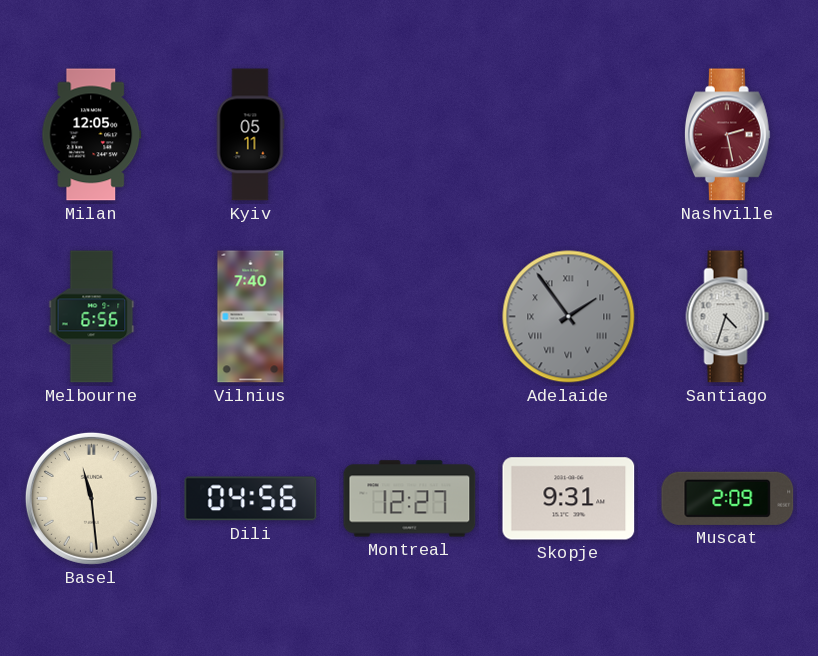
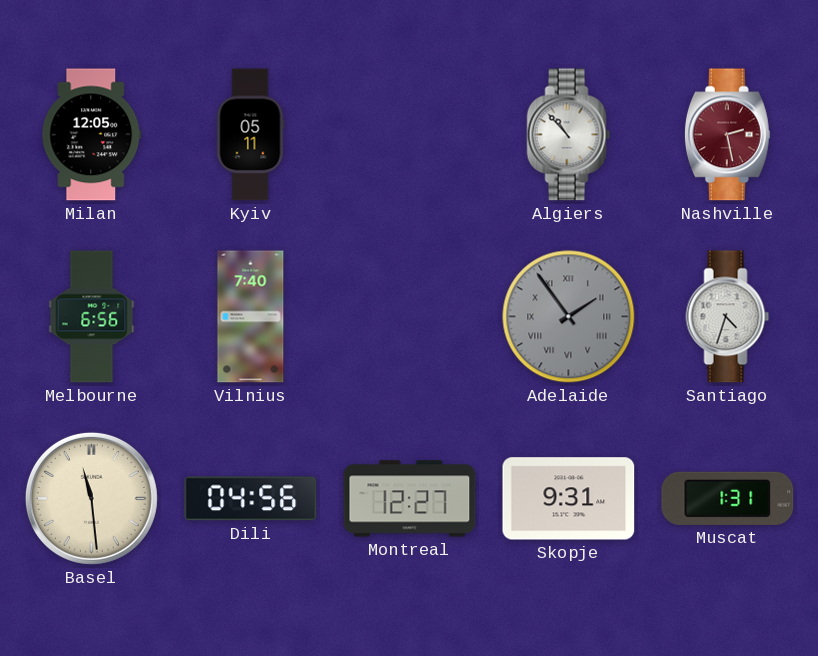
Algiers: none -> 10:53
Muscat: 2:09 -> 1:31
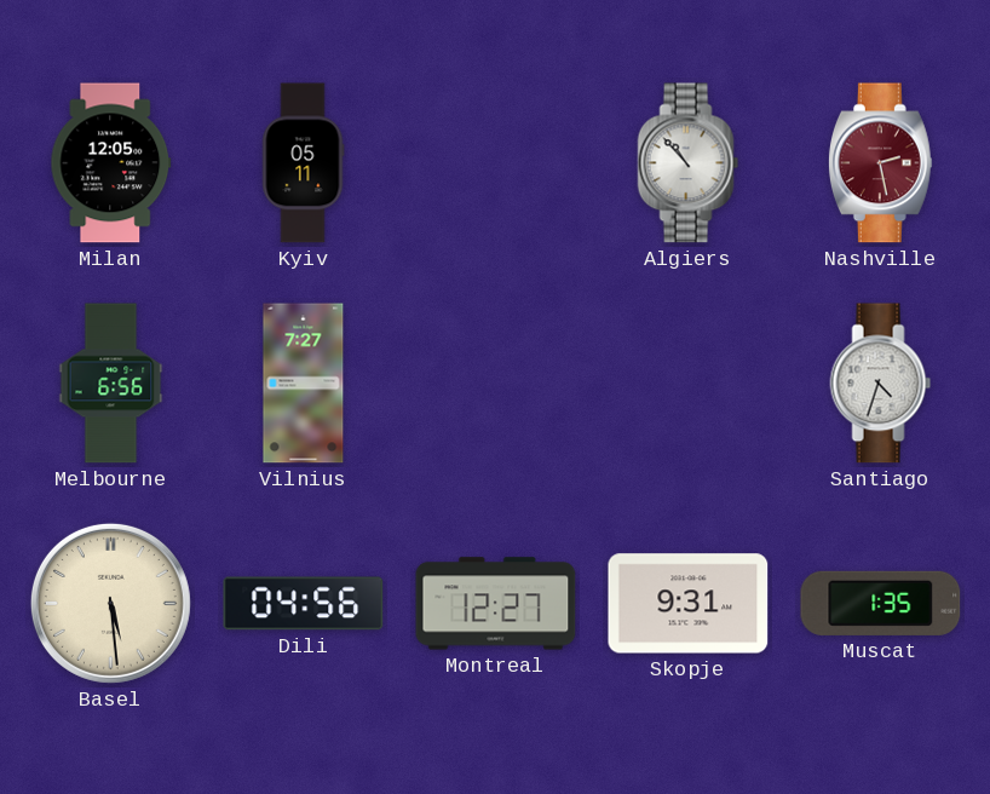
Vilnius: 7:40 -> 7:27
Adelaide: 1:54 -> none
Basel: 11:29 -> 5:29
Muscat: 1:31 -> 1:35
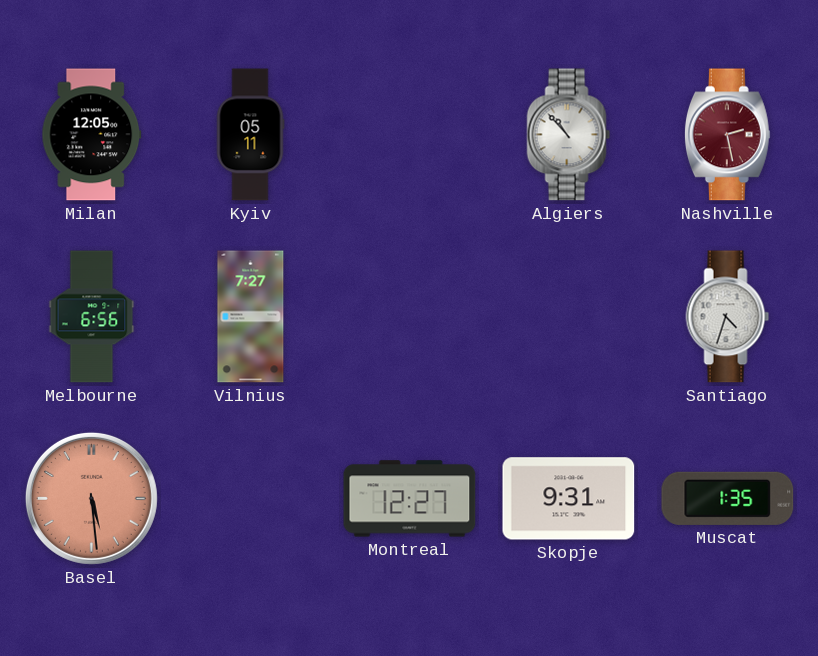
Basel dial: cream -> salmon
Dili: 04:56 -> none
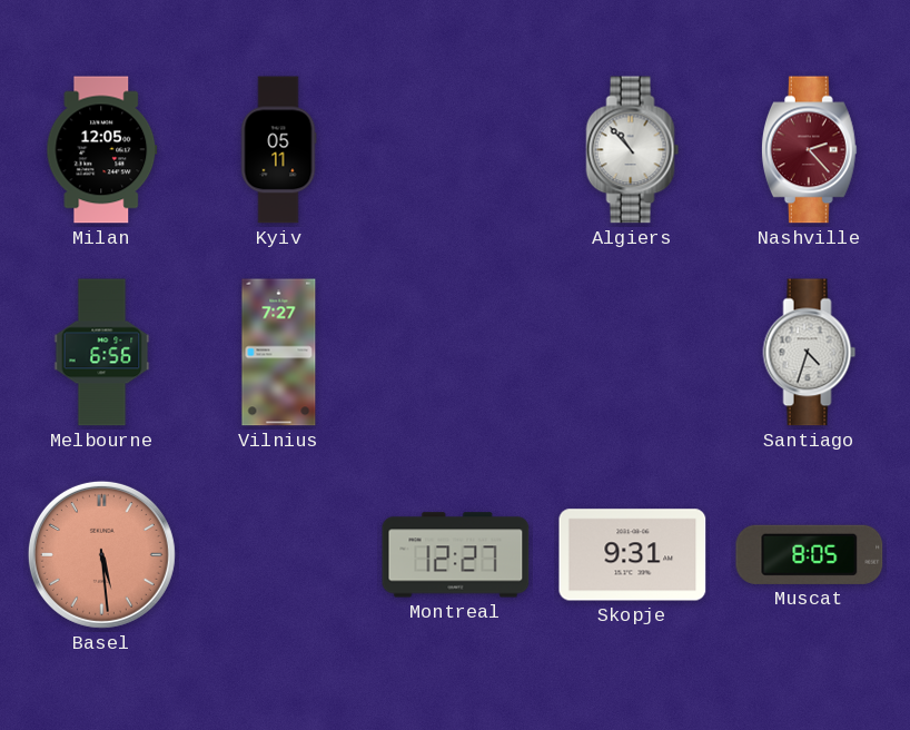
Nashville: 2:28 -> 2:23
Muscat: 1:35 -> 8:05
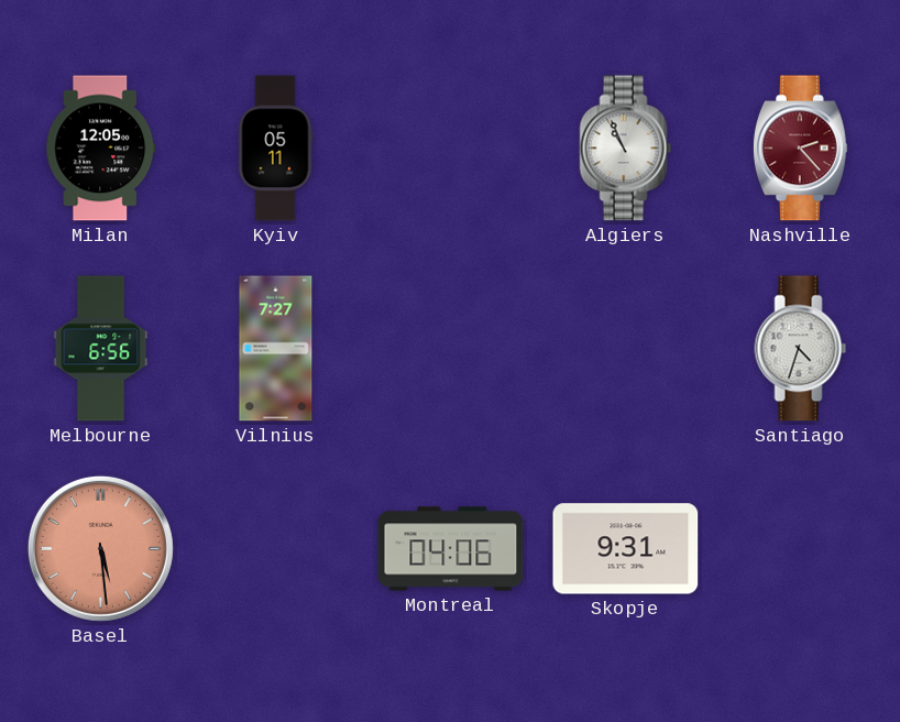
Algiers: 10:53 -> 10:56
Montreal: 12:27 -> 04:06
Muscat: 8:05 -> none
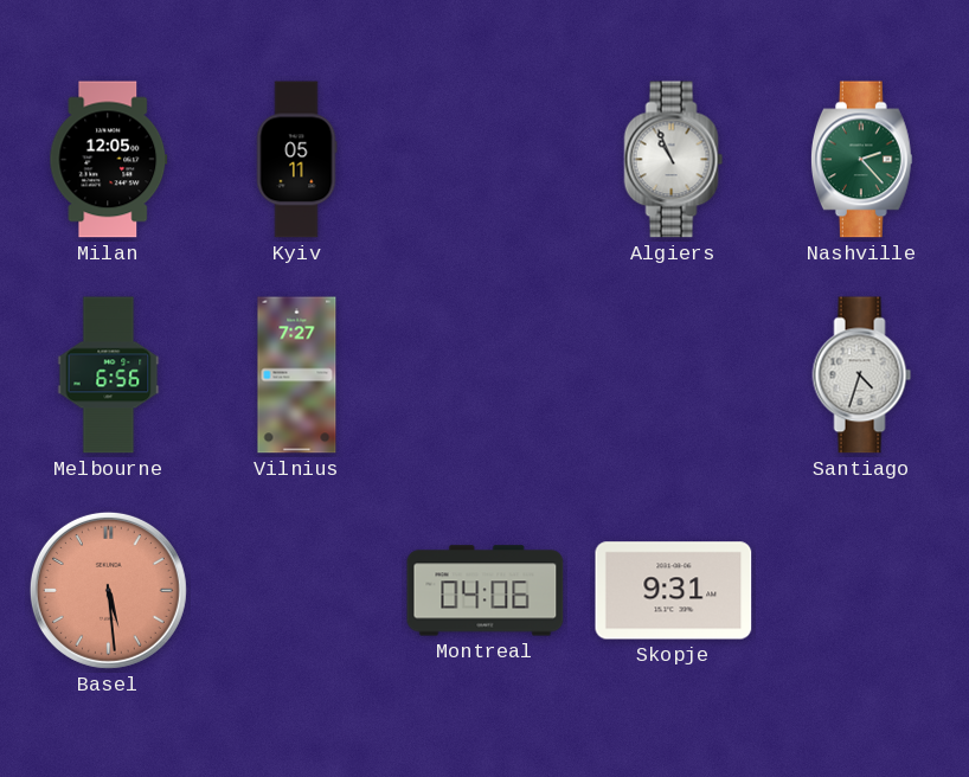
Nashville dial: burgundy -> green
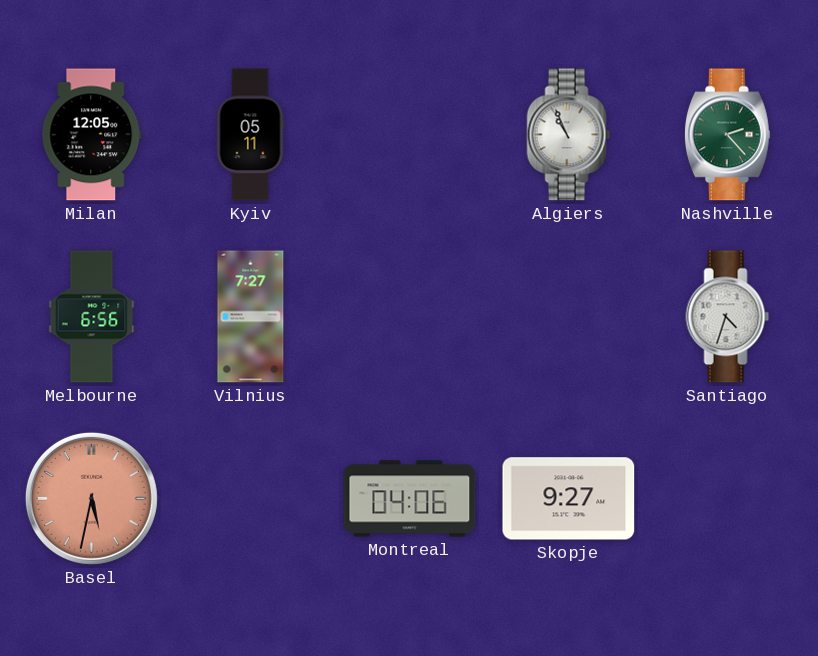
Basel: 5:29 -> 5:32
Skopje: 9:31 -> 9:27
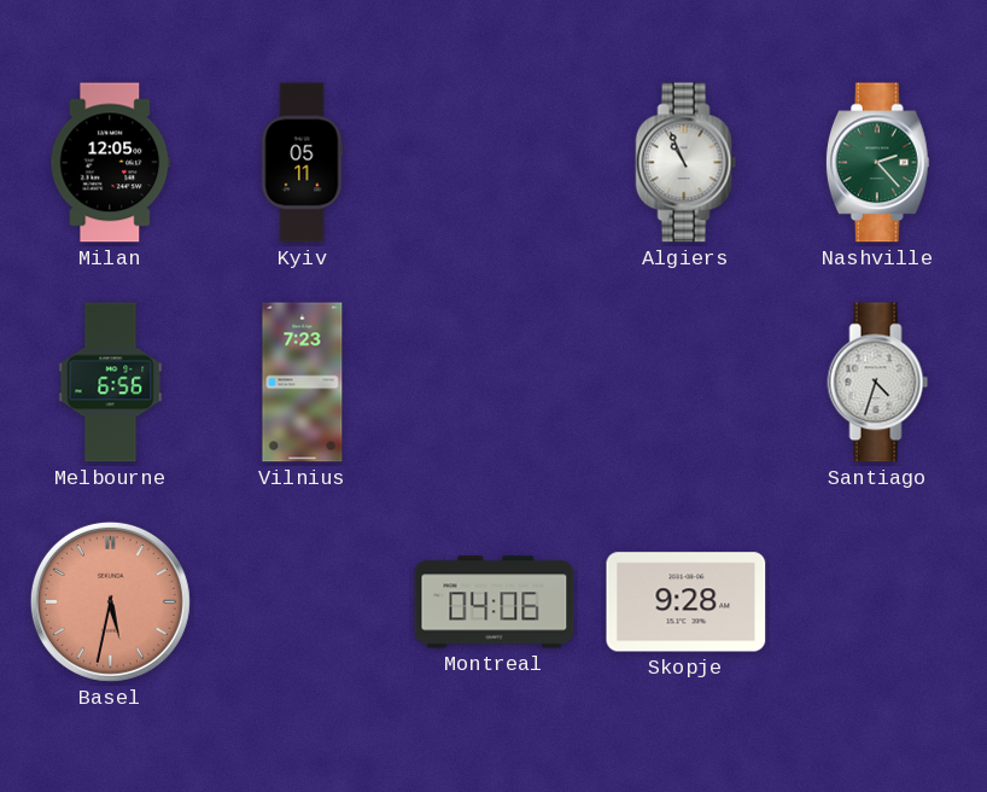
Vilnius: 7:27 -> 7:23
Skopje: 9:27 -> 9:28
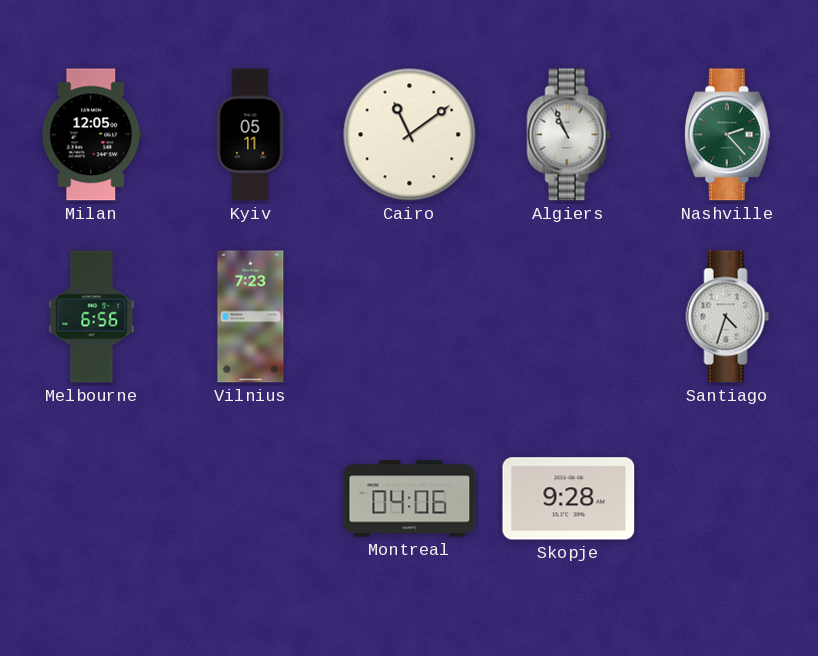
Cairo: none -> 11:09
Basel: 5:32 -> none
